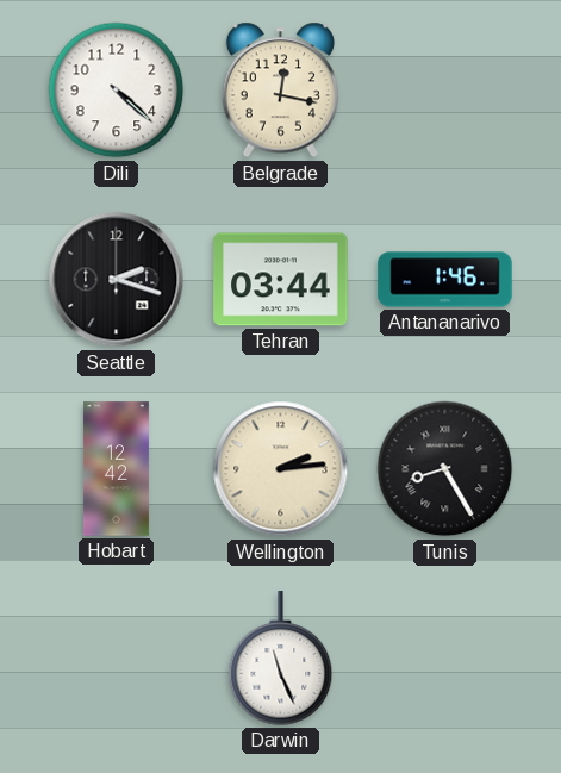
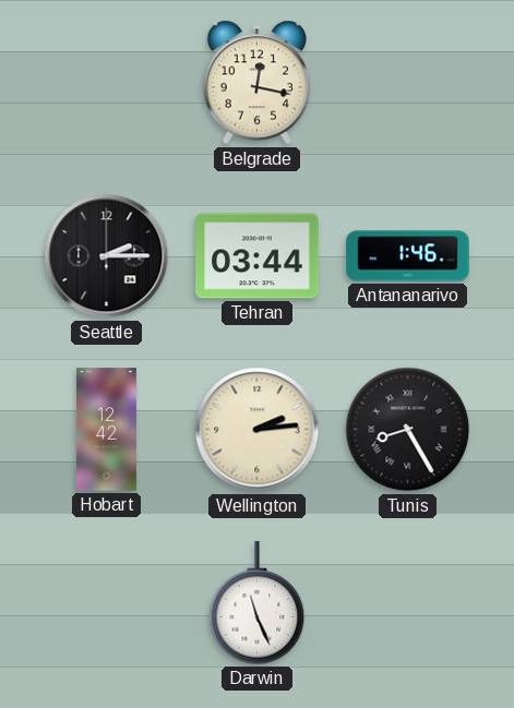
Dili: 4:22 -> none
Seattle: 2:18 -> 2:15
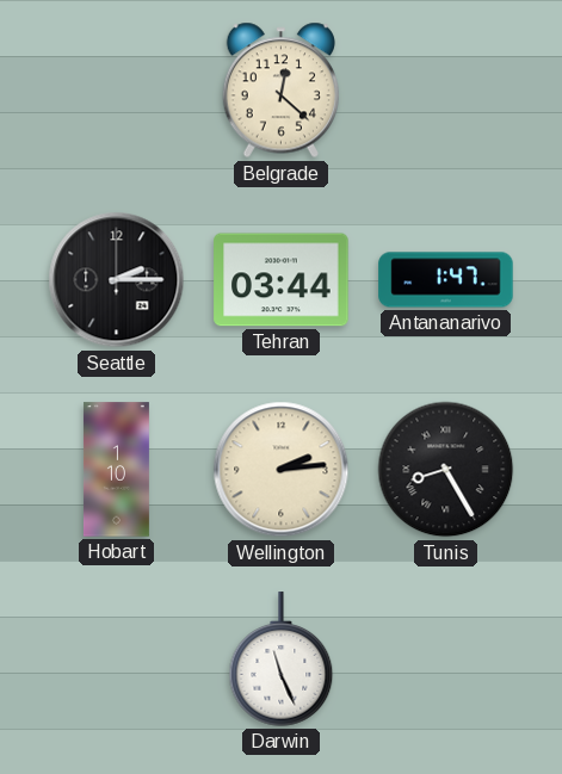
Belgrade: 12:17 -> 12:22
Antananarivo: 1:46 -> 1:47
Hobart: 12:42 -> 1:10
